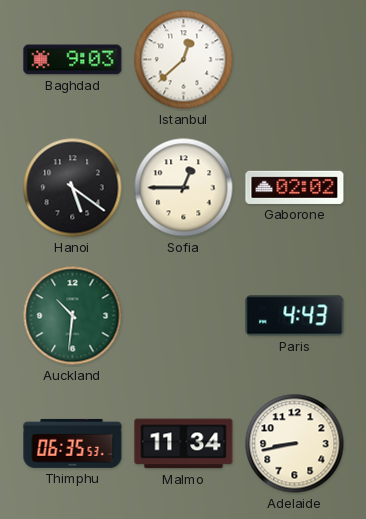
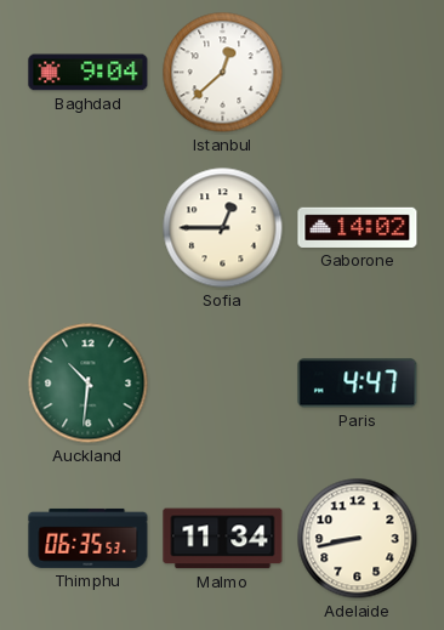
Baghdad: 9:03 -> 9:04
Hanoi: 5:21 -> none
Gaborone: 02:02 -> 14:02
Paris: 4:43 -> 4:47
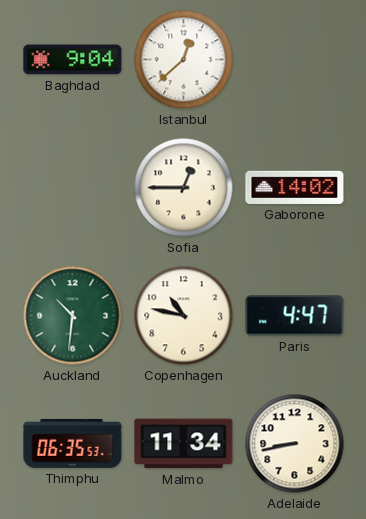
Copenhagen: none -> 10:47
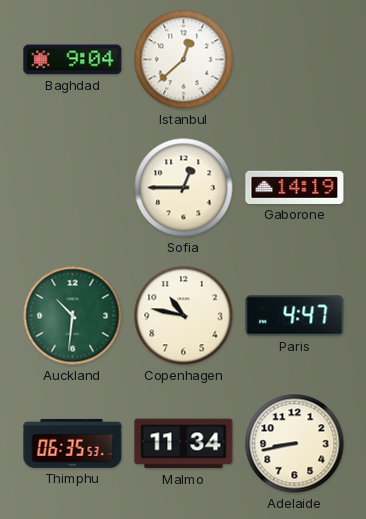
Gaborone: 14:02 -> 14:19
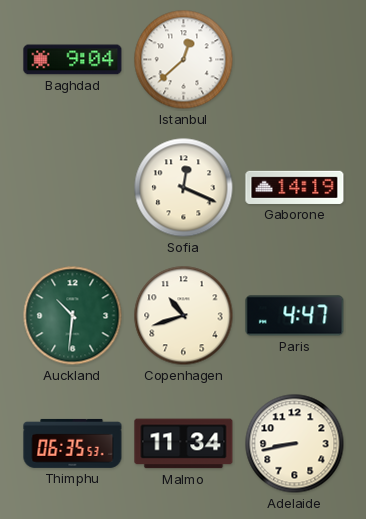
Sofia: 12:45 -> 12:19
Copenhagen: 10:47 -> 10:42
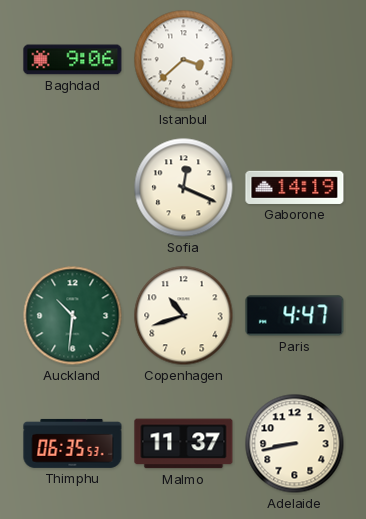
Baghdad: 9:04 -> 9:06
Istanbul: 12:38 -> 3:38
Malmo: 11:34 -> 11:37
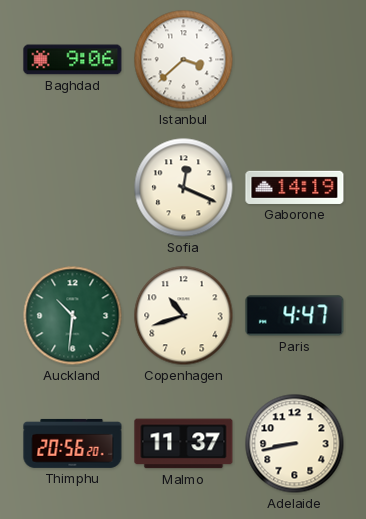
Thimphu: 06:35 -> 20:56
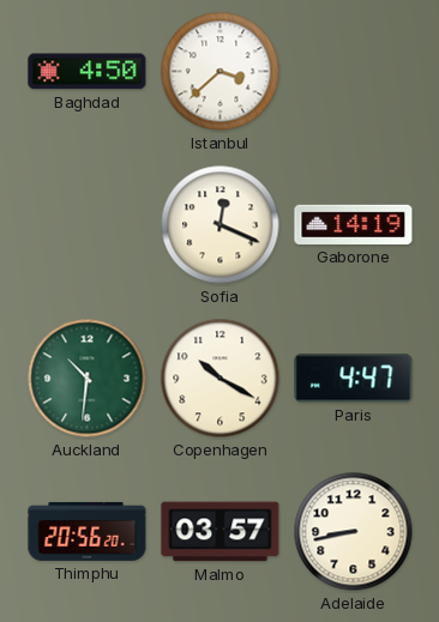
Baghdad: 9:06 -> 4:50
Copenhagen: 10:42 -> 10:20
Malmo: 11:37 -> 03:57
